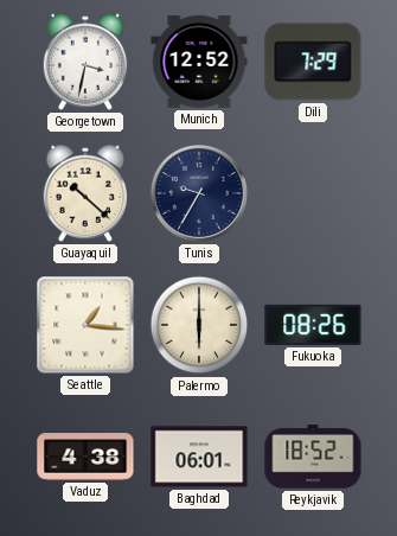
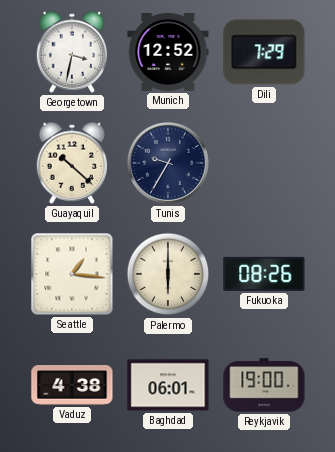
Reykjavik: 18:52 -> 19:00
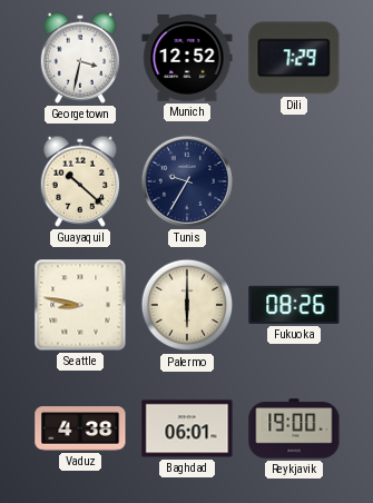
Seattle: 1:16 -> 8:47
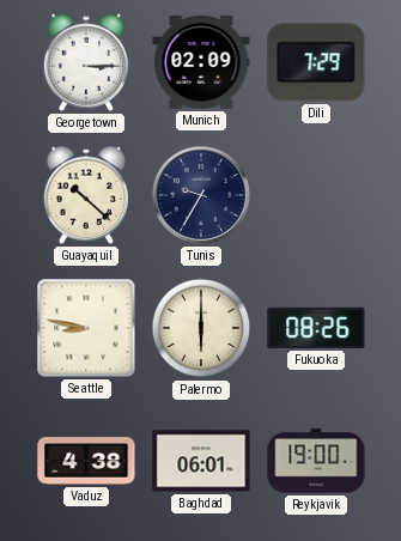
Georgetown: 3:32 -> 3:15
Munich: 12:52 -> 02:09
